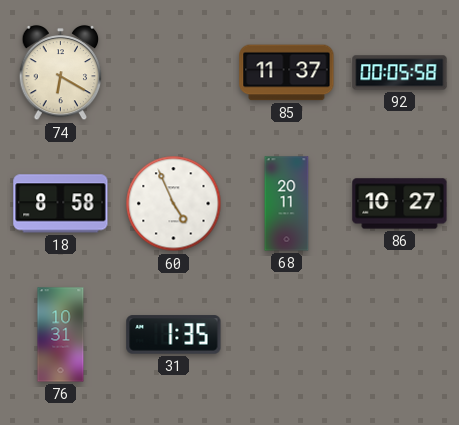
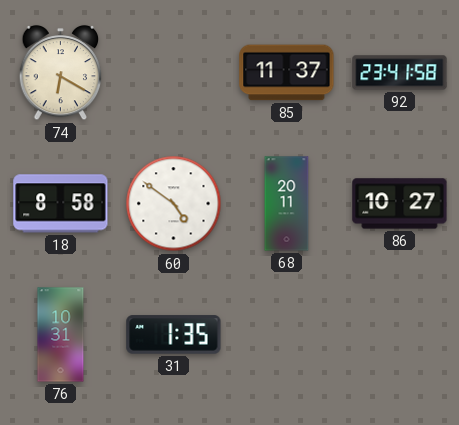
92: 00:05 -> 23:41
60: 4:56 -> 4:51
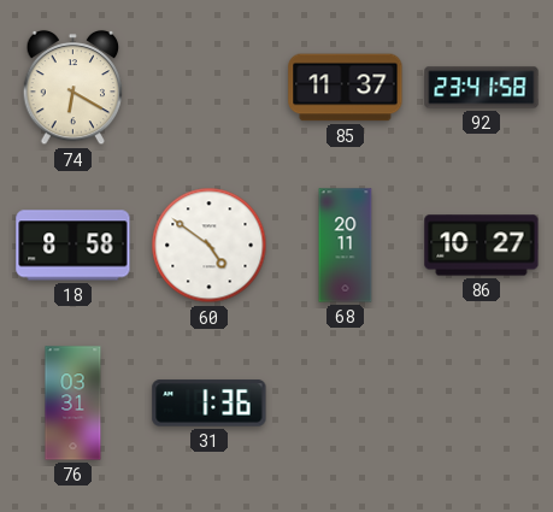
76: 10:31 -> 03:31
31: 1:35 -> 1:36
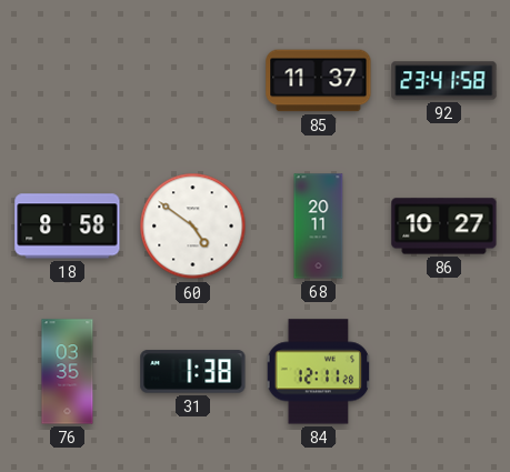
74: 6:20 -> none
76: 03:31 -> 03:35
31: 1:36 -> 1:38
84: none -> 12:11
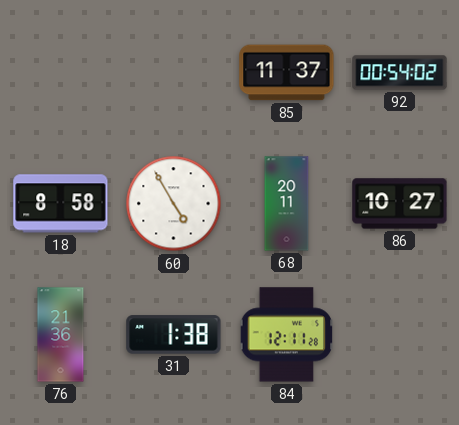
92: 23:41 -> 00:54
60: 4:51 -> 4:55
76: 03:35 -> 21:36
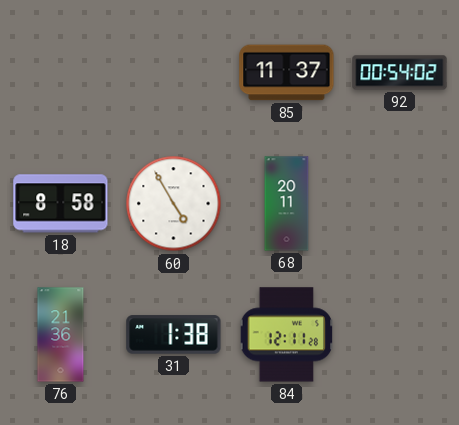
86: 10:27 -> none
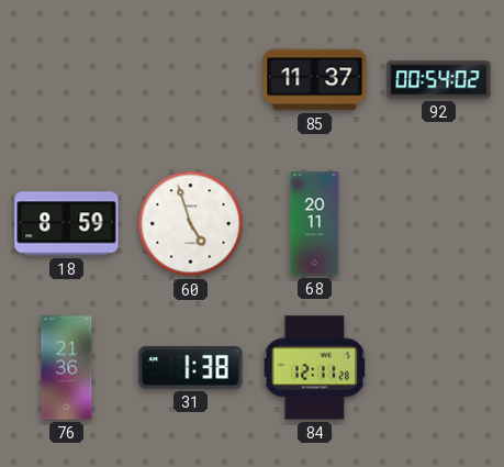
18: 8:58 -> 8:59
60: 4:55 -> 4:57
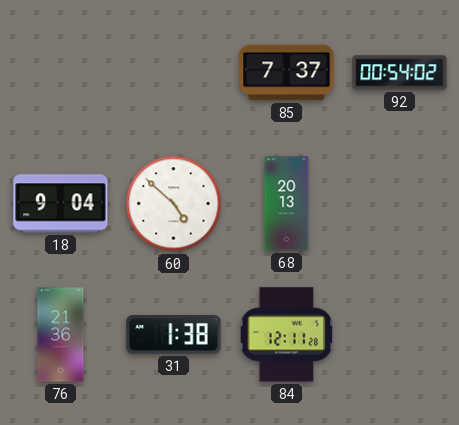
85: 11:37 -> 7:37
18: 8:59 -> 9:04
60: 4:57 -> 4:52
68: 20:11 -> 20:13
